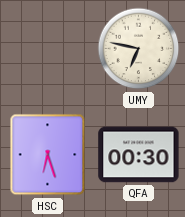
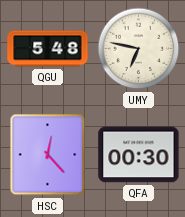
QGU: none -> 5:48
HSC: 6:27 -> 12:23
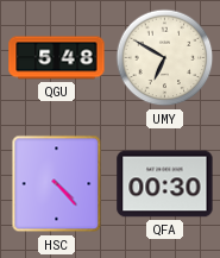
UMY: 6:47 -> 6:50
HSC: 12:23 -> 4:23
